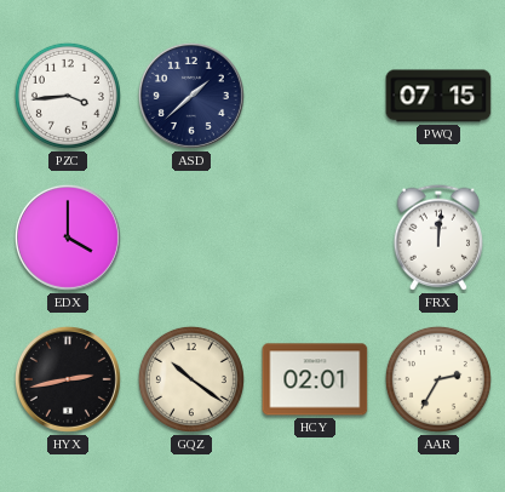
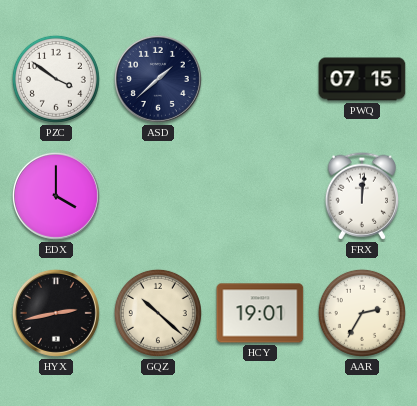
PZC: 3:44 -> 3:51
GQZ: 10:21 -> 10:22
HCY: 02:01 -> 19:01
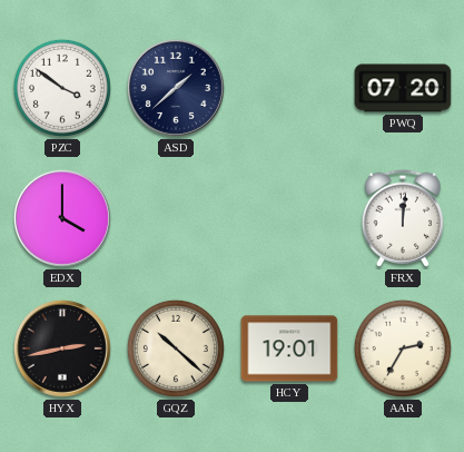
PWQ: 07:15 -> 07:20
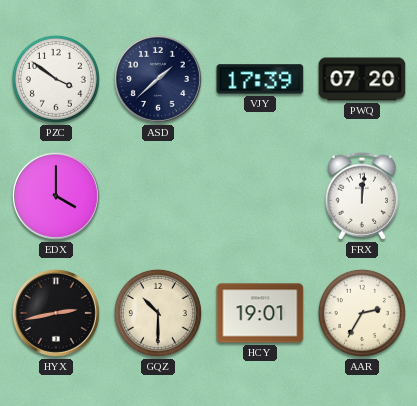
VJY: none -> 17:39
GQZ: 10:22 -> 10:30
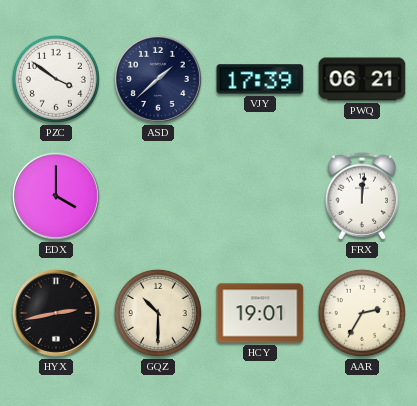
PWQ: 07:20 -> 06:21
